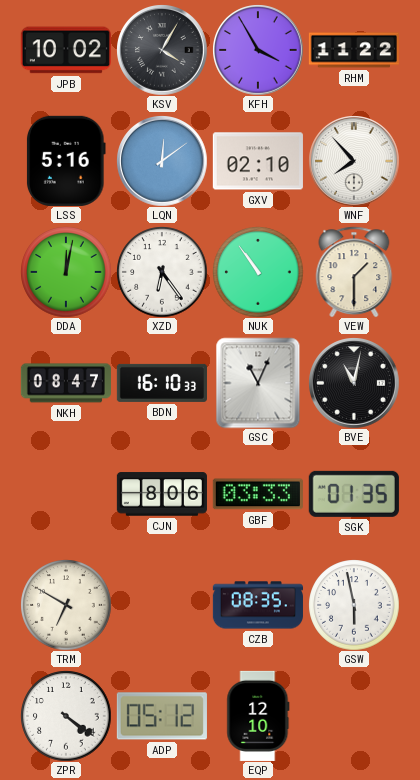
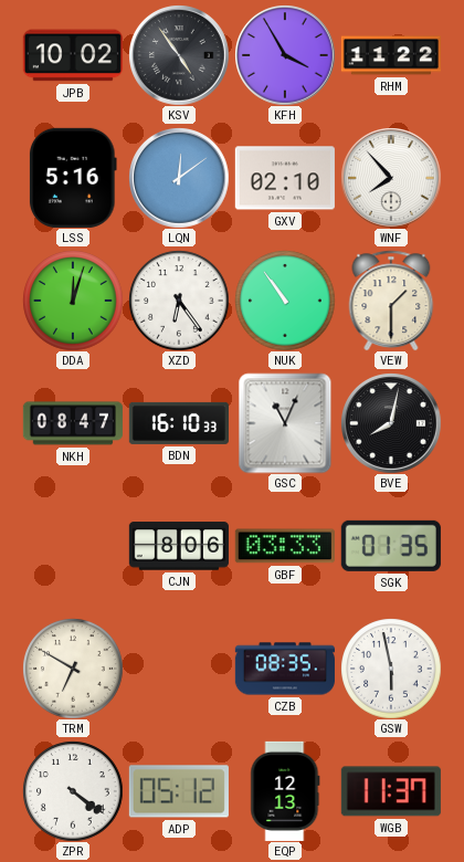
KSV: 4:05 -> 4:54
DDA: 12:02 -> 12:03
BVE: 11:02 -> 8:02
EQP: 12:10 -> 12:13
WGB: none -> 11:37
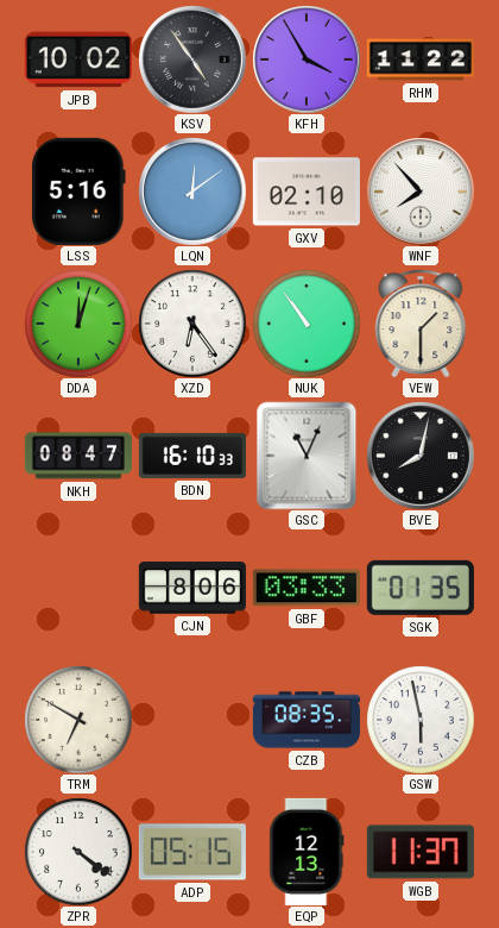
ADP: 05:12 -> 05:15
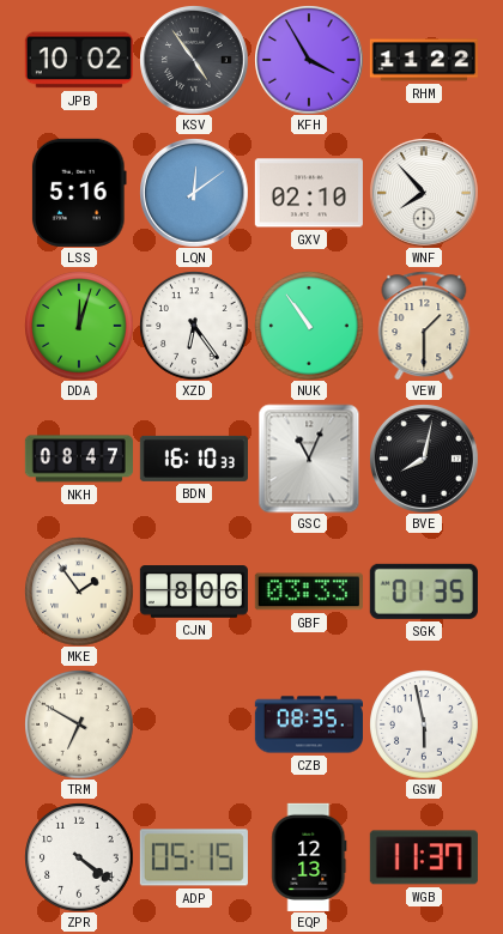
MKE: none -> 1:54
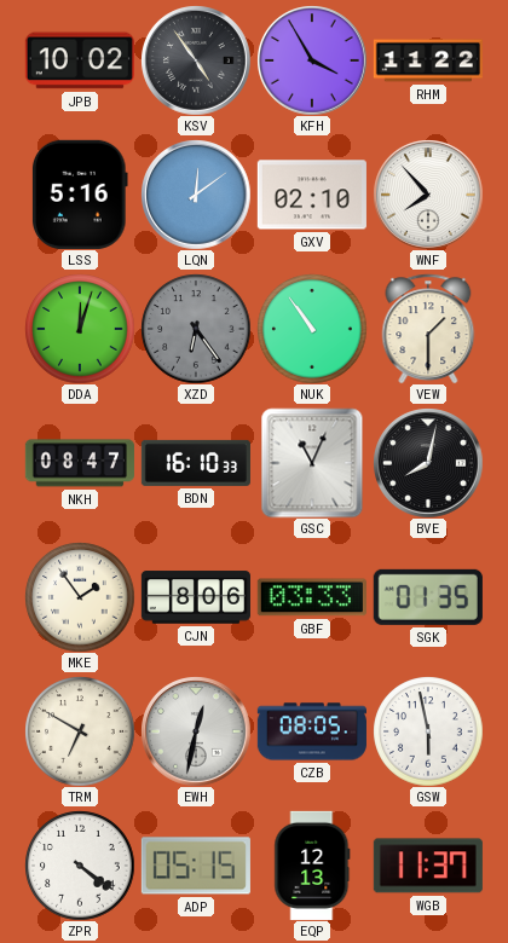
XZD dial: white -> grey
EWH: none -> 12:32
CZB: 08:35 -> 08:05
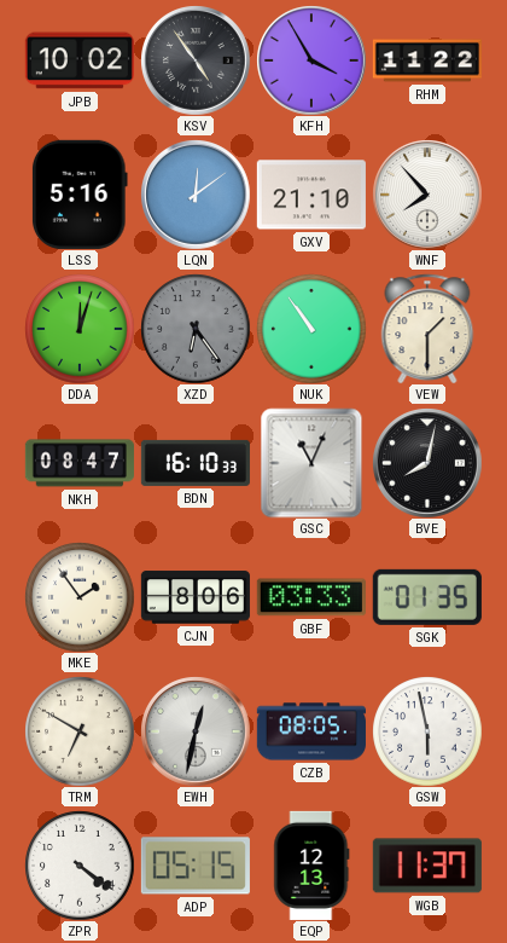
GXV: 02:10 -> 21:10
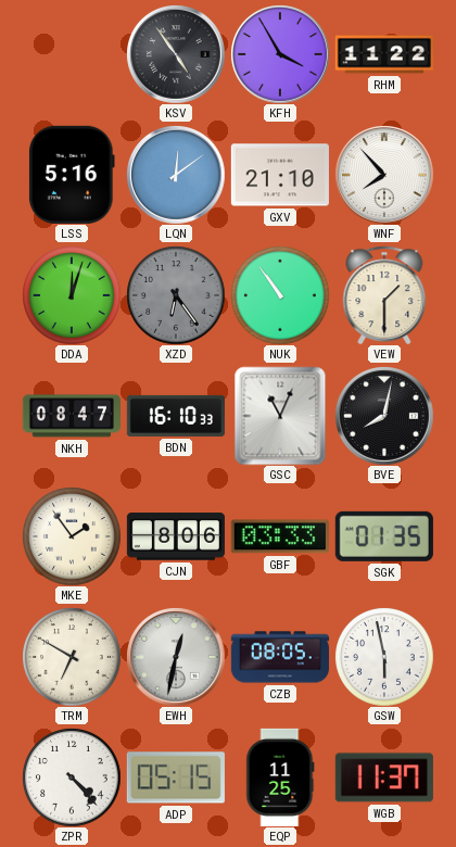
JPB: 10:02 -> none
ZPR: 4:21 -> 4:23
EQP: 12:13 -> 11:25
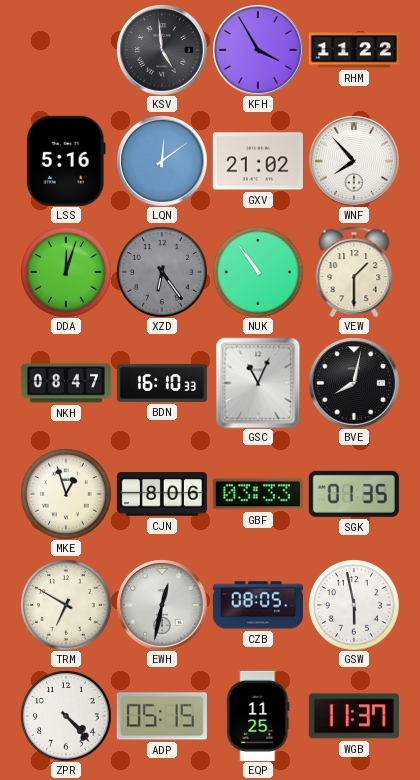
KSV: 4:54 -> 4:59
GXV: 21:10 -> 21:02
MKE: 1:54 -> 12:57
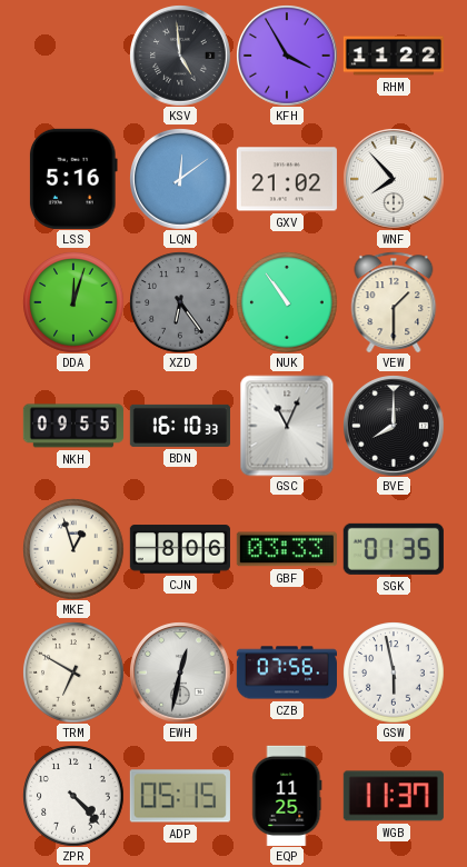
NKH: 08:47 -> 09:55
BVE: 8:02 -> 8:00
CZB: 08:05 -> 07:56
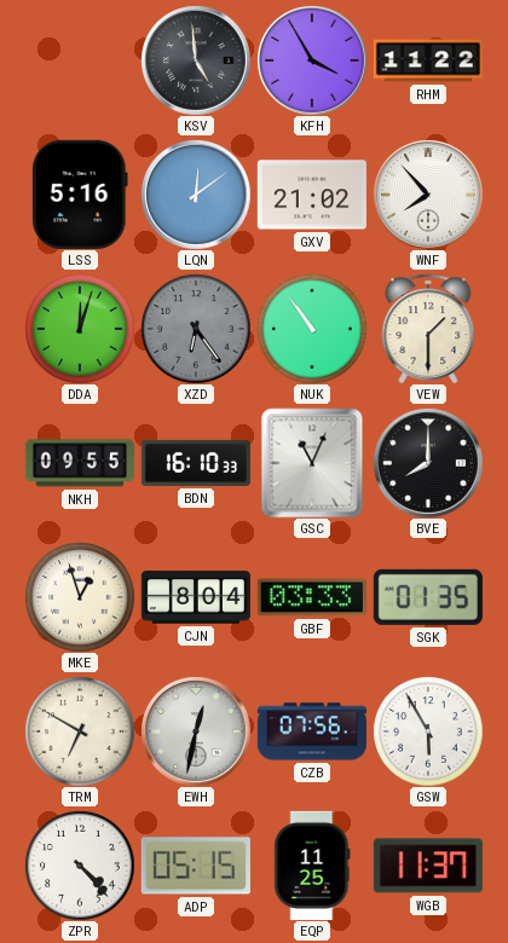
CJN: 8:06 -> 8:04
GSW: 5:58 -> 5:55
